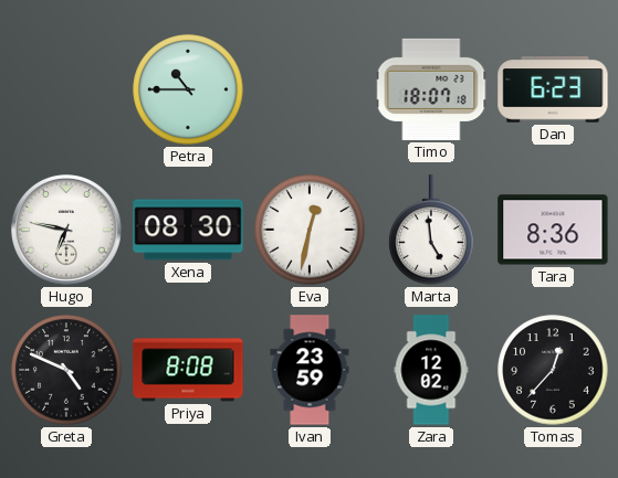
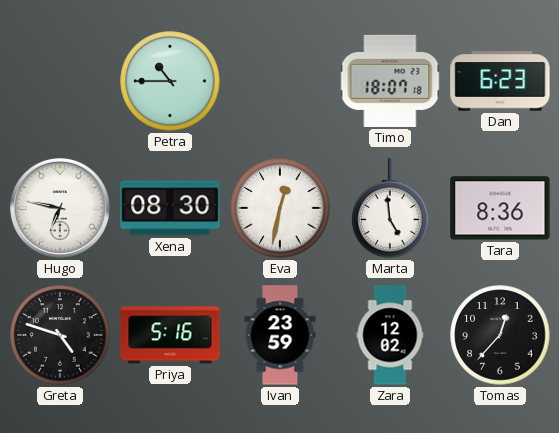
Greta: 4:49 -> 4:48
Priya: 8:08 -> 5:16
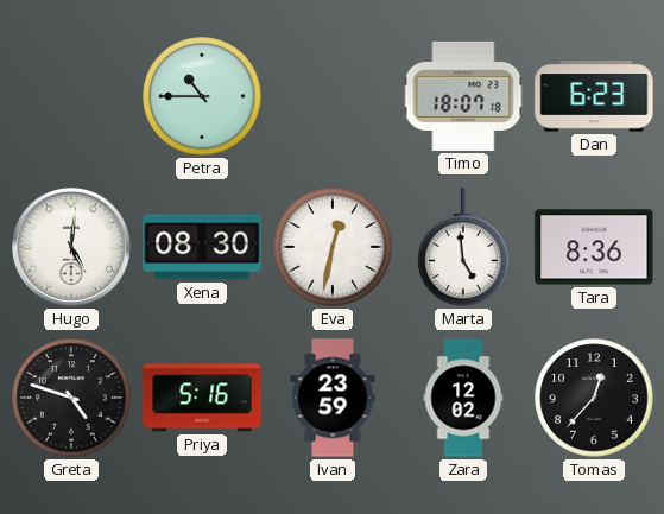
Hugo: 6:47 -> 5:01
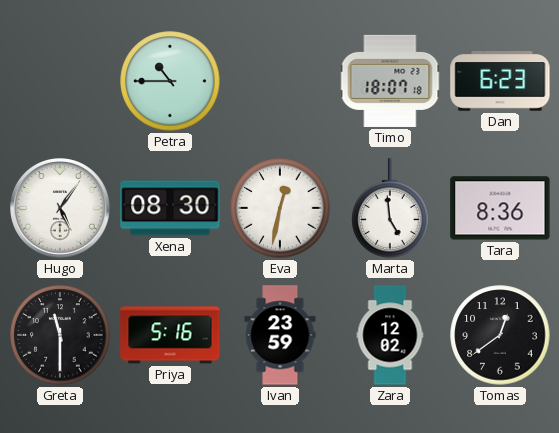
Hugo: 5:01 -> 5:06
Greta: 4:48 -> 11:30
Tomas: 12:37 -> 12:39
